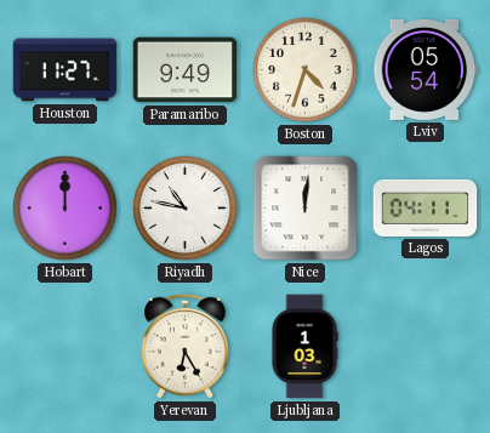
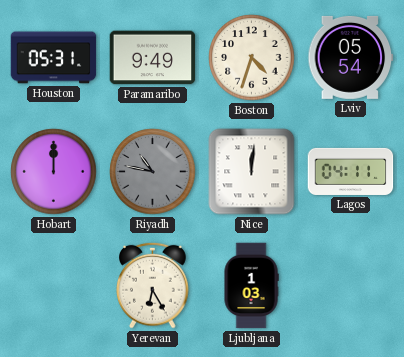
Houston: 11:27 -> 05:31
Riyadh dial: white -> grey
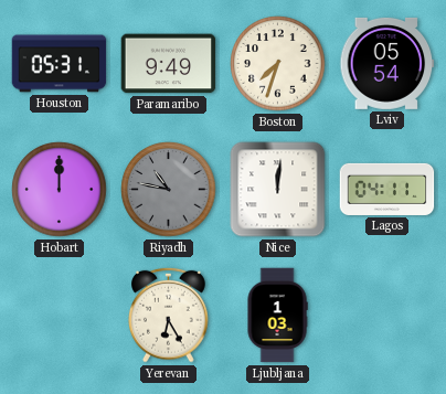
Boston: 4:33 -> 7:33
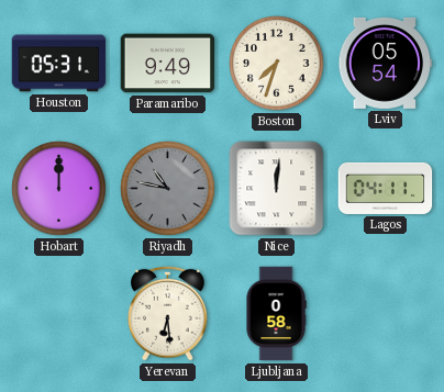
Yerevan: 6:25 -> 6:29
Ljubljana: 1:03 -> 0:58
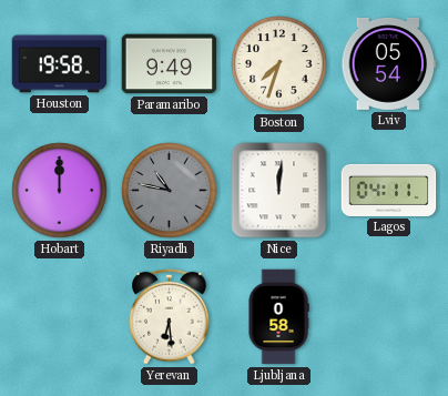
Houston: 05:31 -> 19:58
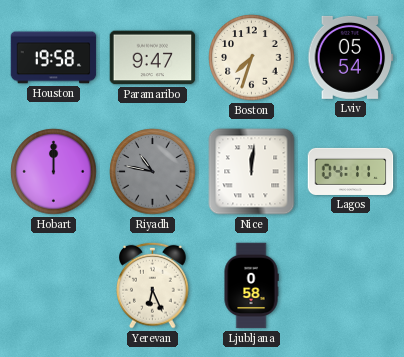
Paramaribo: 9:49 -> 9:47
Yerevan: 6:29 -> 6:26
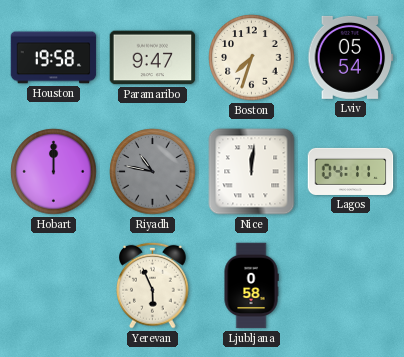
Yerevan: 6:26 -> 5:56
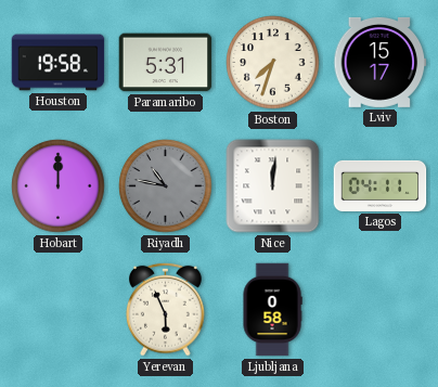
Paramaribo: 9:47 -> 5:31
Lviv: 05:54 -> 15:17
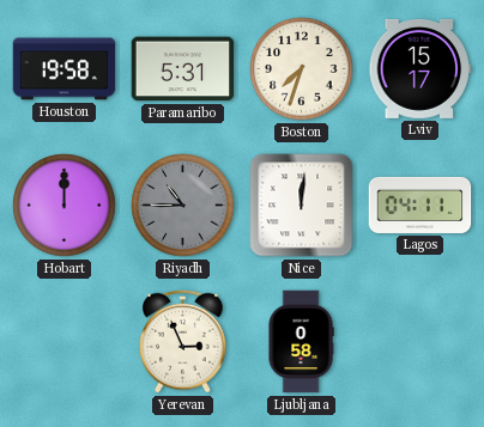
Riyadh: 10:47 -> 10:45
Yerevan: 5:56 -> 2:56
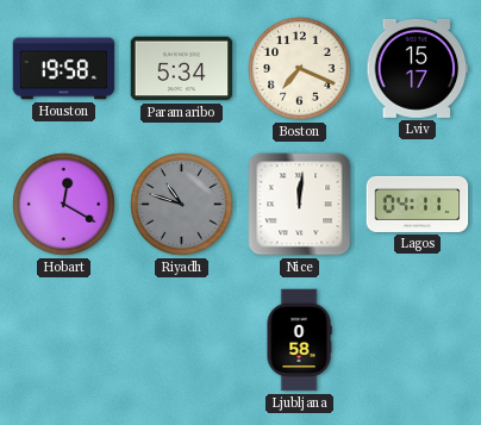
Paramaribo: 5:31 -> 5:34
Boston: 7:33 -> 7:19
Hobart: 12:00 -> 12:20
Riyadh: 10:45 -> 10:48
Yerevan: 2:56 -> none
